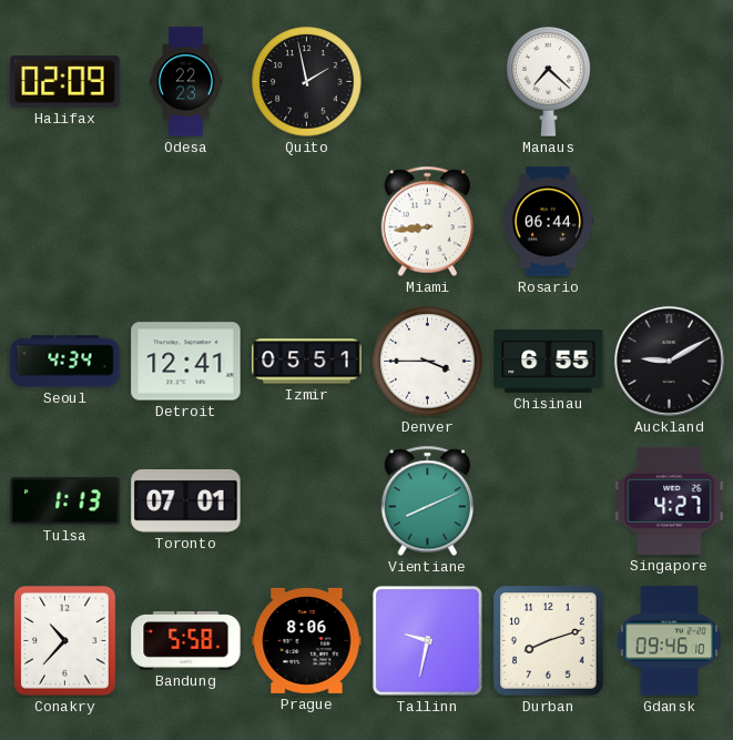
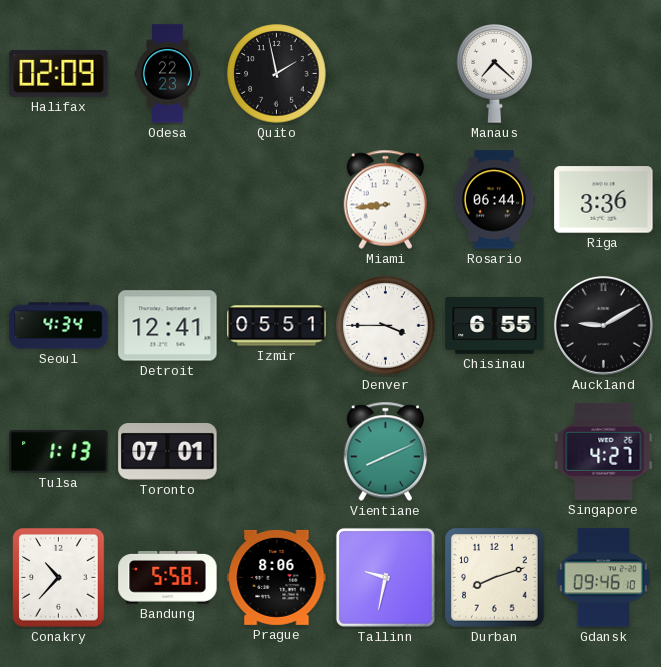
Riga: none -> 3:36
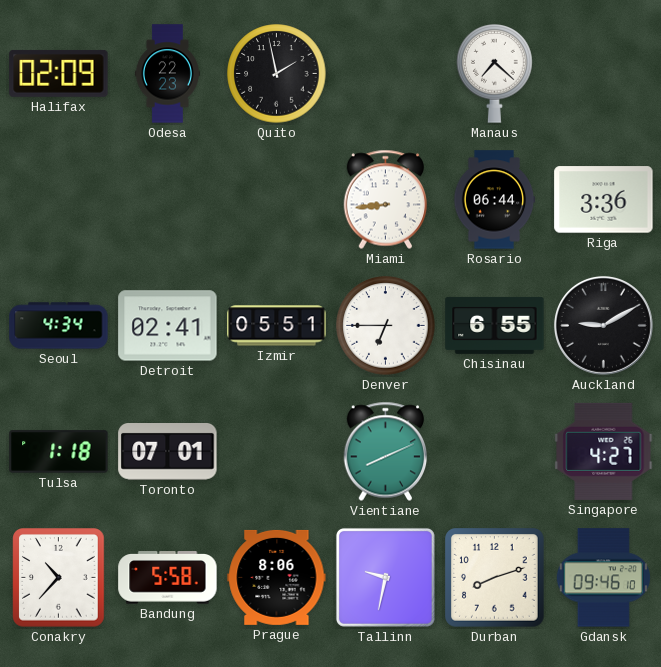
Detroit: 12:41 -> 02:41
Denver: 3:45 -> 6:45
Tulsa: 1:13 -> 1:18
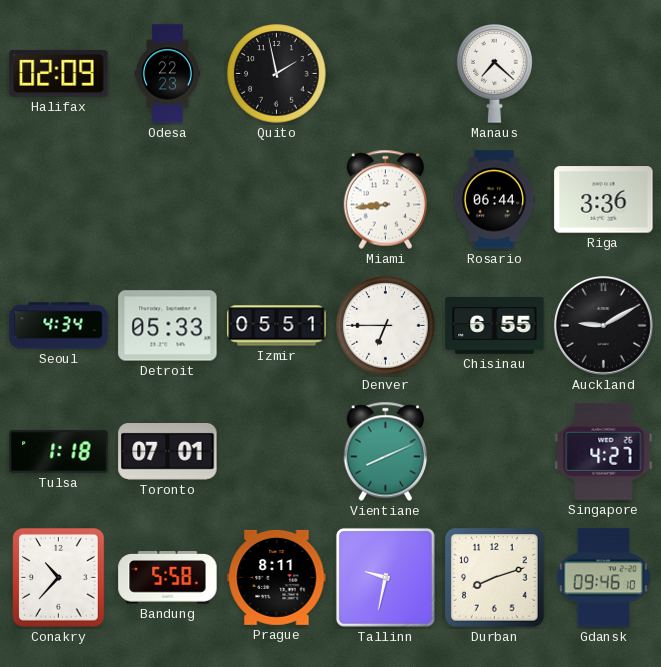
Detroit: 02:41 -> 05:33
Prague: 8:06 -> 8:11
